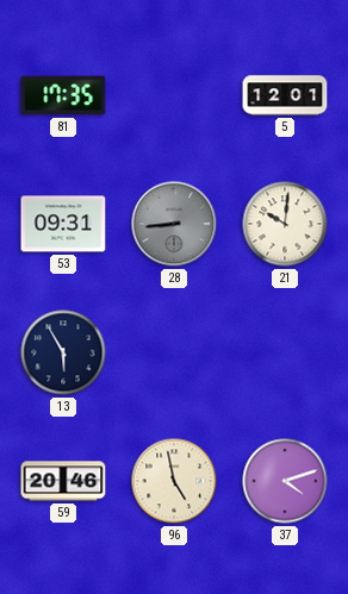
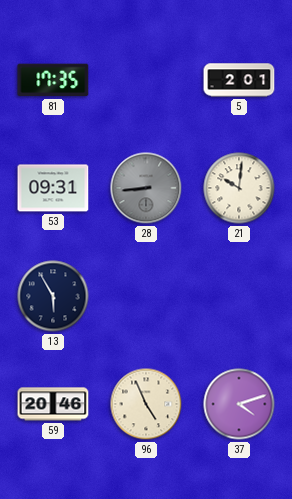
5: 12:01 -> 2:01
96: 4:58 -> 4:56
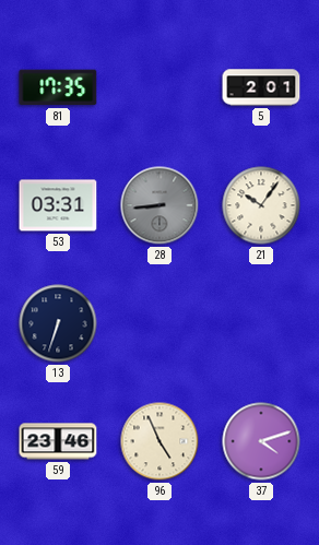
53: 09:31 -> 03:31
21: 10:01 -> 10:06
13: 5:55 -> 6:33
59: 20:46 -> 23:46
